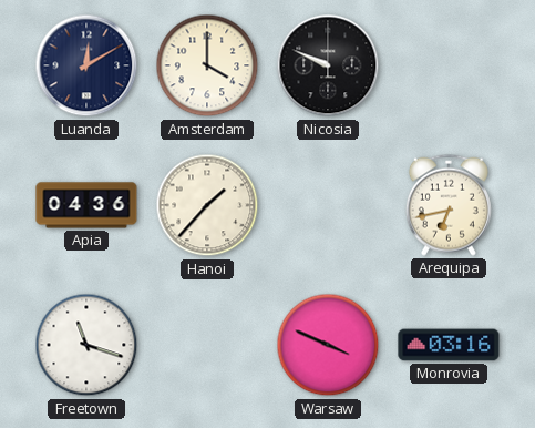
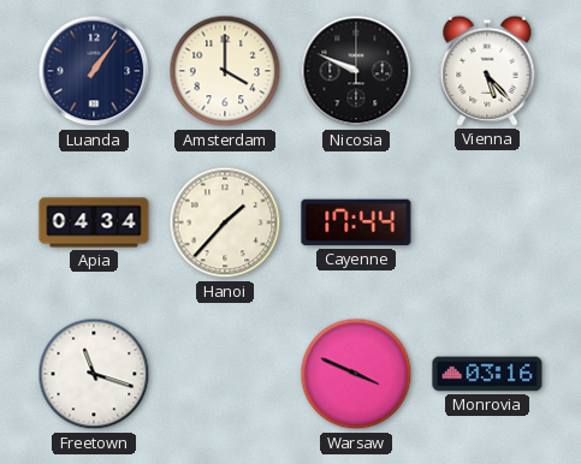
Luanda: 12:10 -> 1:06
Vienna: none -> 5:23
Apia: 04:36 -> 04:34
Cayenne: none -> 17:44
Arequipa: 6:43 -> none
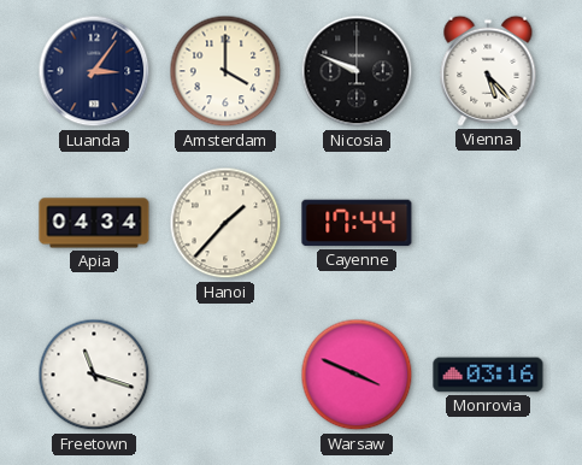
Luanda: 1:06 -> 3:06
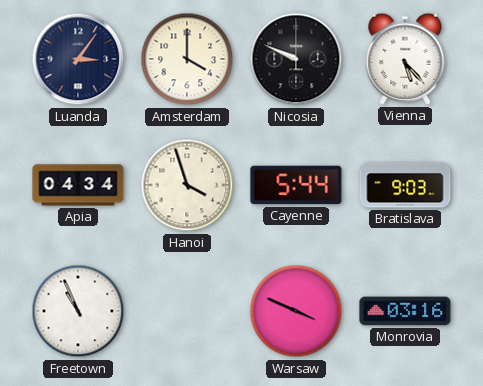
Hanoi: 1:37 -> 3:57
Cayenne: 17:44 -> 5:44
Bratislava: none -> 9:03
Freetown: 11:18 -> 10:56
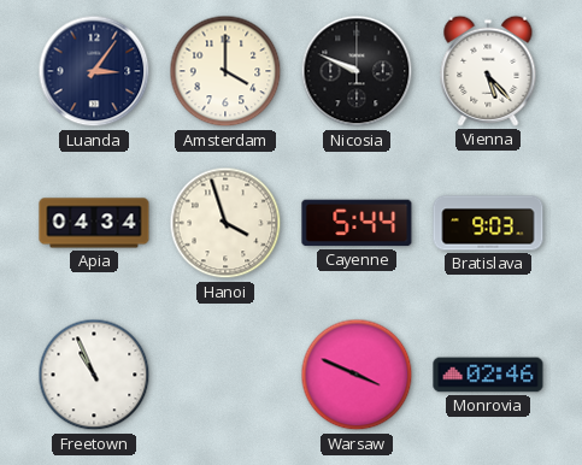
Monrovia: 03:16 -> 02:46
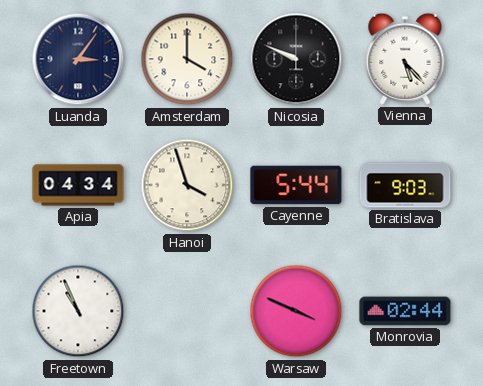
Monrovia: 02:46 -> 02:44
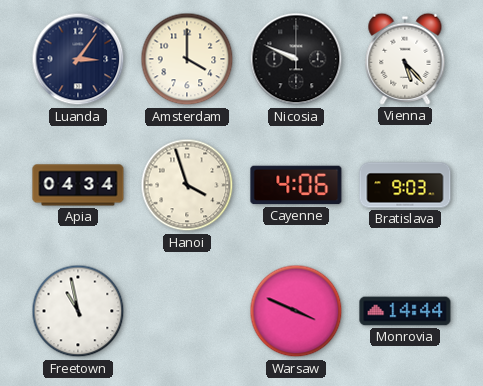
Cayenne: 5:44 -> 4:06
Freetown: 10:56 -> 10:58
Monrovia: 02:44 -> 14:44
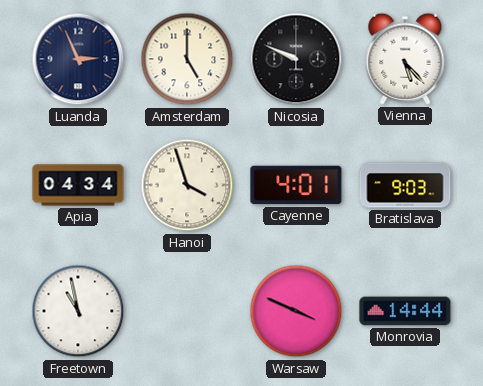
Luanda: 3:06 -> 2:56
Amsterdam: 4:00 -> 5:00
Cayenne: 4:06 -> 4:01
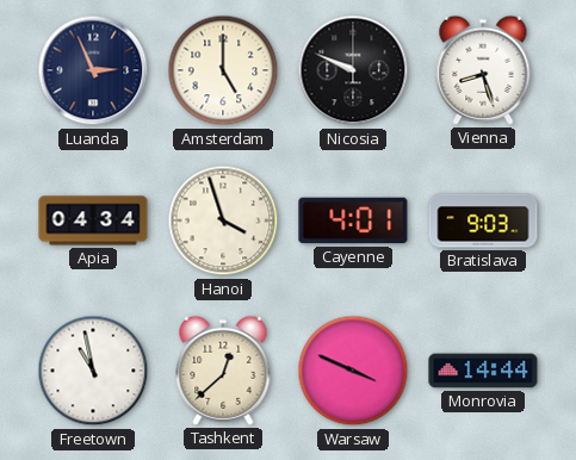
Vienna: 5:23 -> 8:27
Tashkent: none -> 12:38
